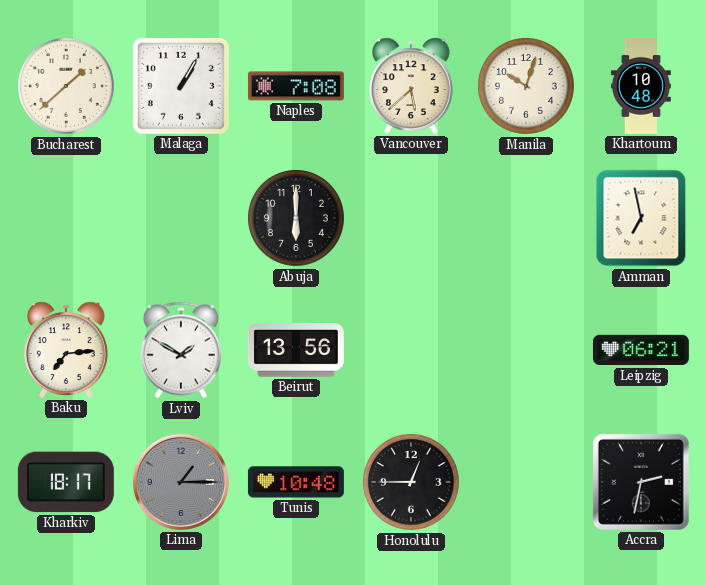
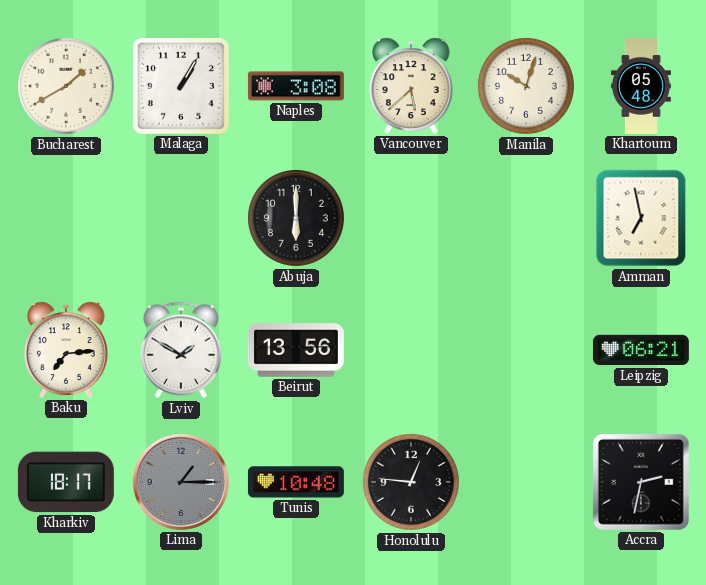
Bucharest: 1:38 -> 1:40
Naples: 7:08 -> 3:08
Khartoum: 10:48 -> 05:48
Honolulu: 12:45 -> 12:46
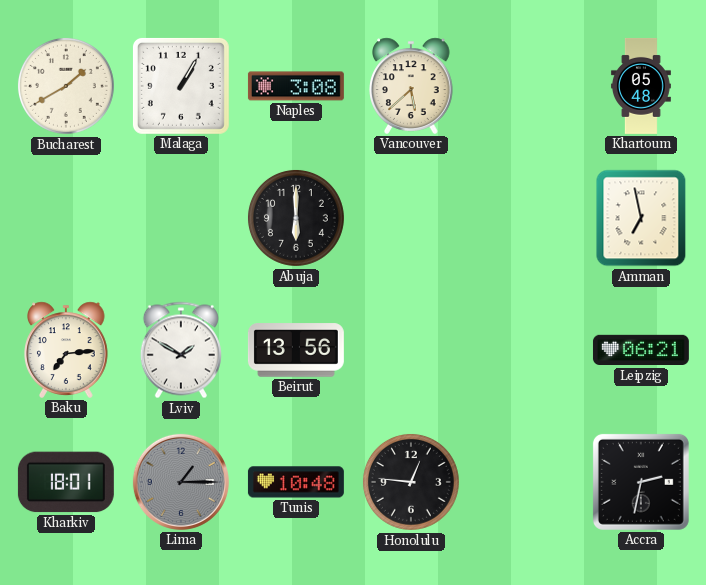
Manila: 10:03 -> none
Kharkiv: 18:17 -> 18:01
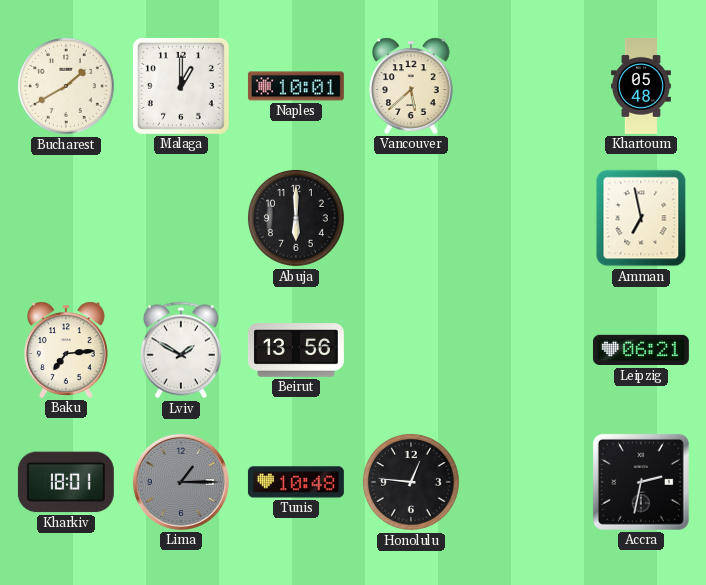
Malaga: 1:05 -> 1:00
Naples: 3:08 -> 10:01
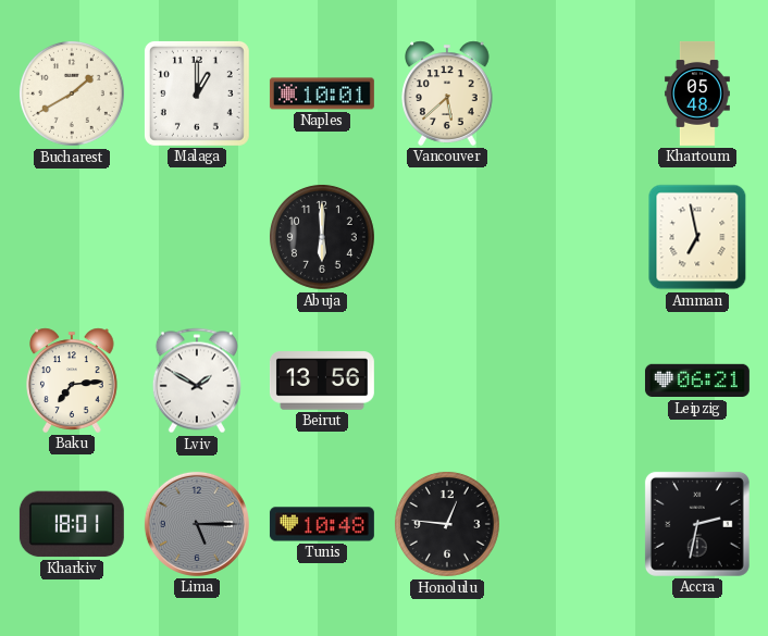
Lima: 1:15 -> 5:15
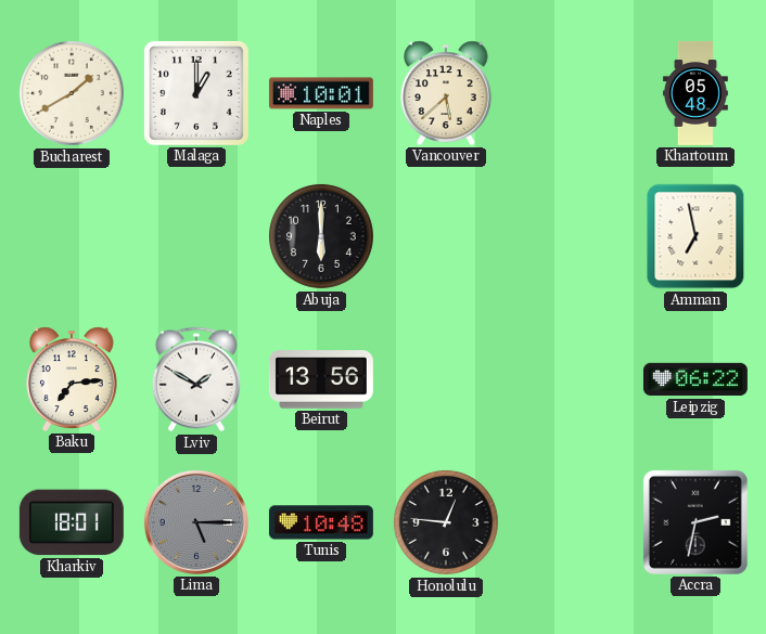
Leipzig: 06:21 -> 06:22
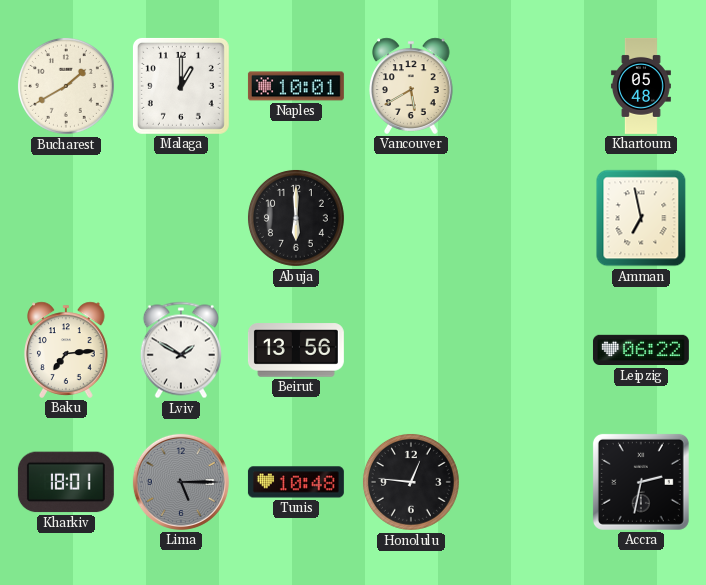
Vancouver: 5:38 -> 5:40
